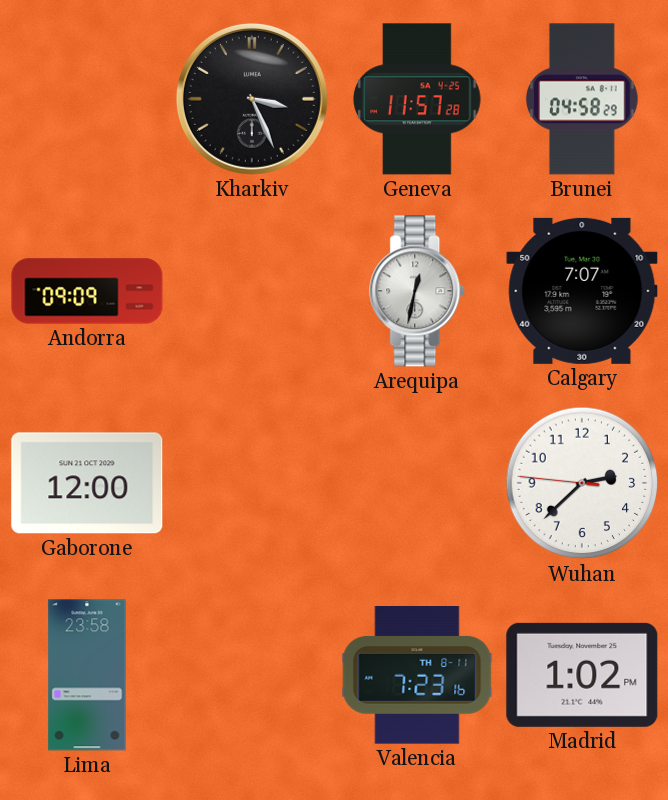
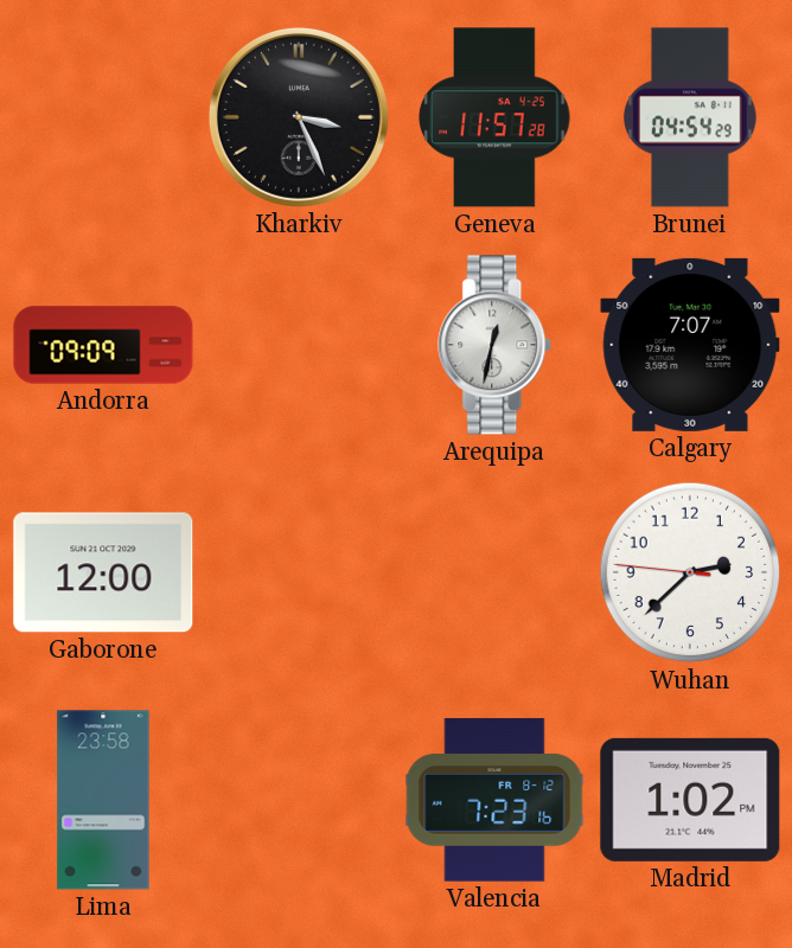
Brunei: 04:58 -> 04:54
Valencia date: TH 8-11 -> FR 8-12
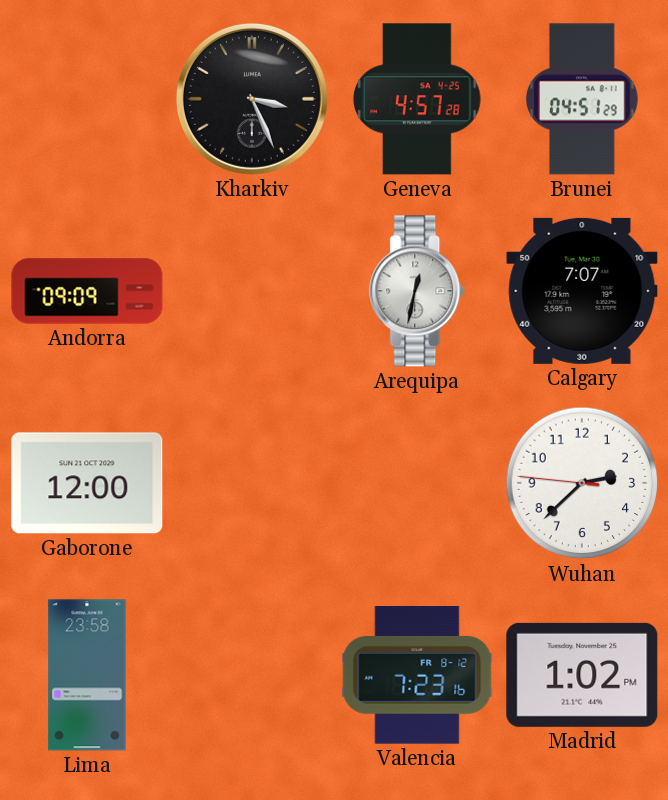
Geneva: 11:57 -> 4:57
Brunei: 04:54 -> 04:51
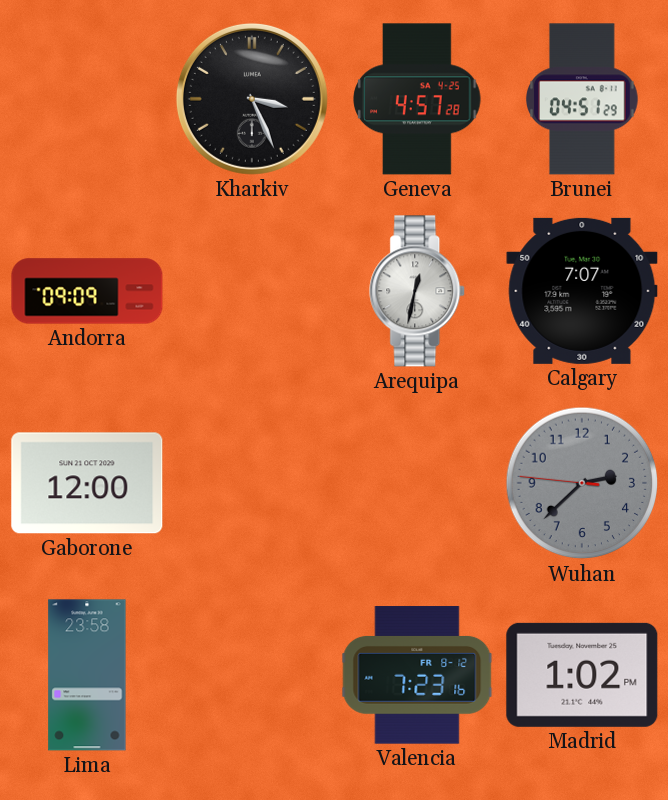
Wuhan dial: white -> grey
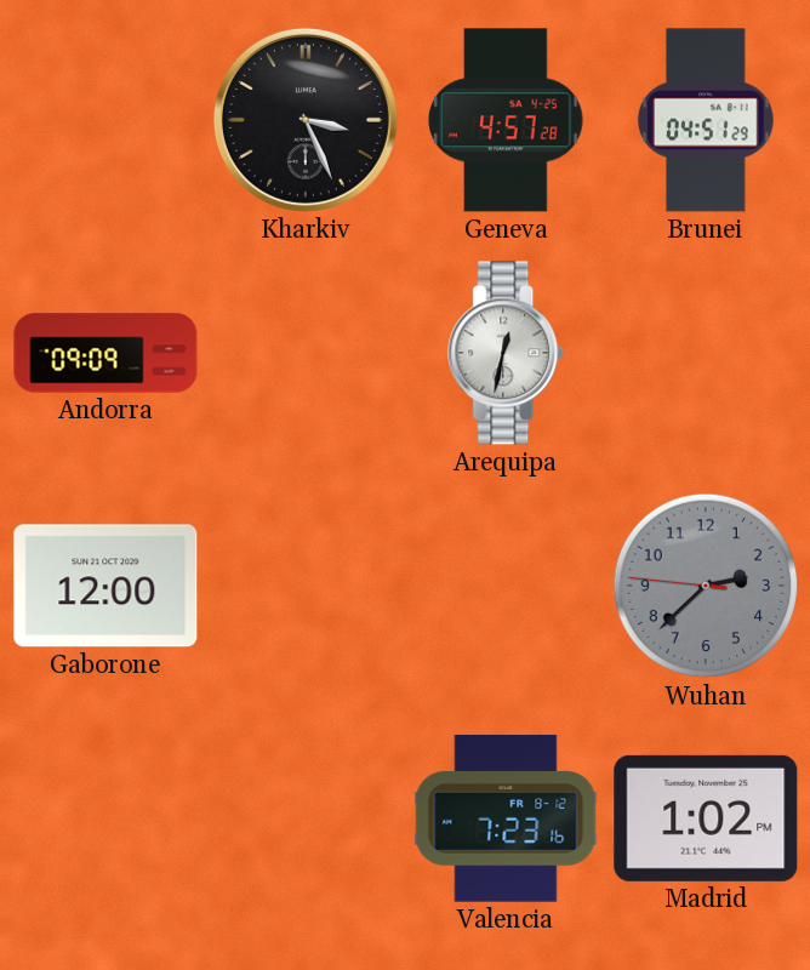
Calgary: 7:07 -> none
Lima: 23:58 -> none
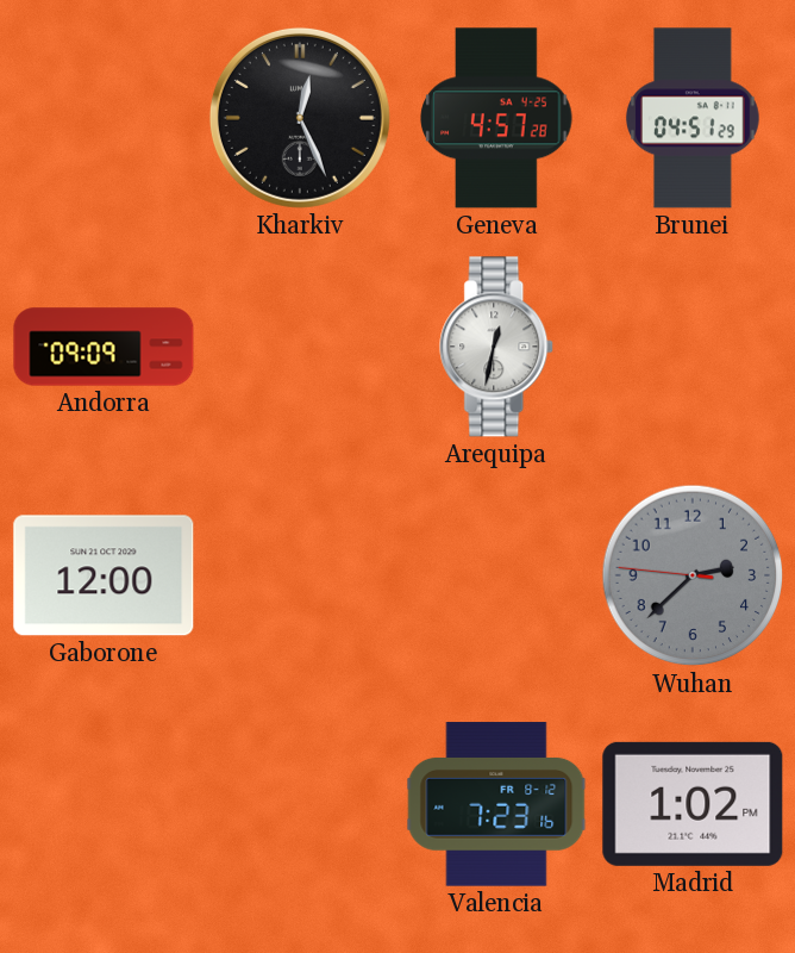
Kharkiv: 3:26 -> 12:26
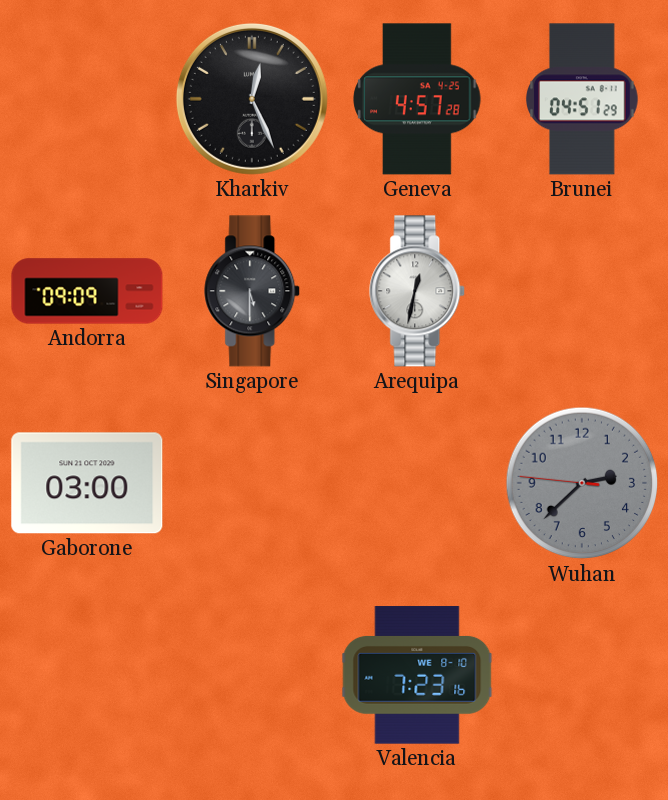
Singapore: none -> 5:30
Gaborone: 12:00 -> 03:00
Valencia date: FR 8-12 -> WE 8-10
Madrid: 1:02 -> none
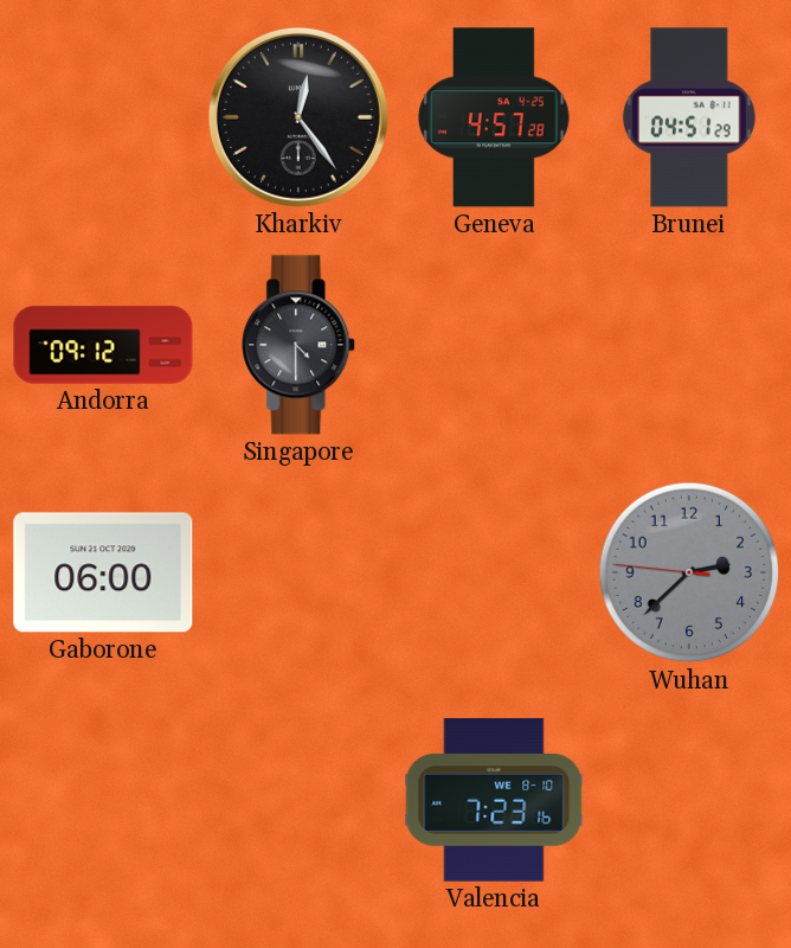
Kharkiv: 12:26 -> 12:24
Andorra: 09:09 -> 09:12
Singapore: 5:30 -> 4:30
Arequipa: 12:32 -> none
Gaborone: 03:00 -> 06:00
